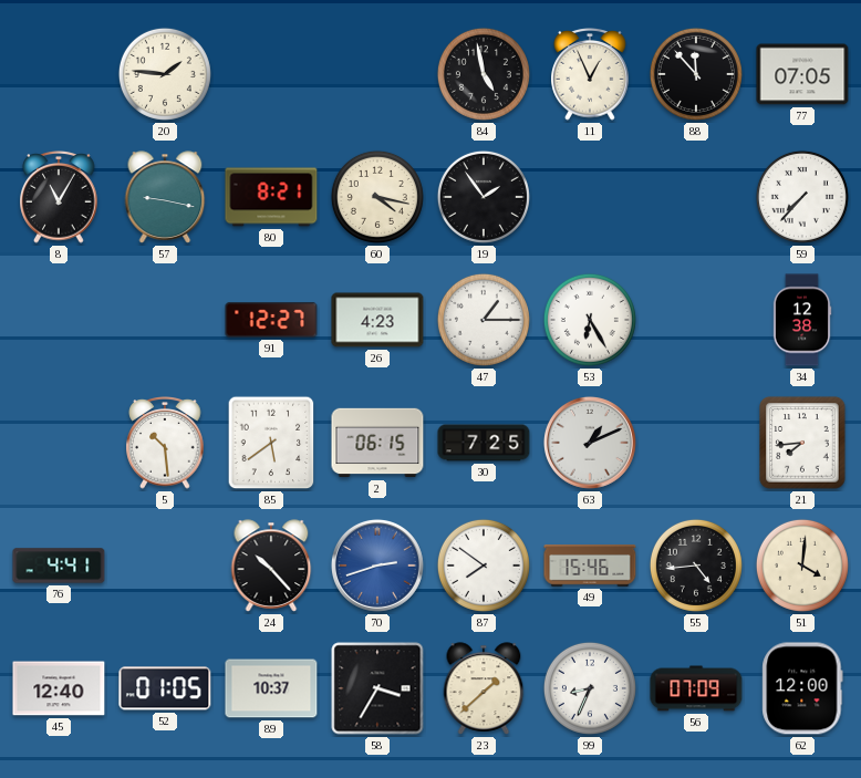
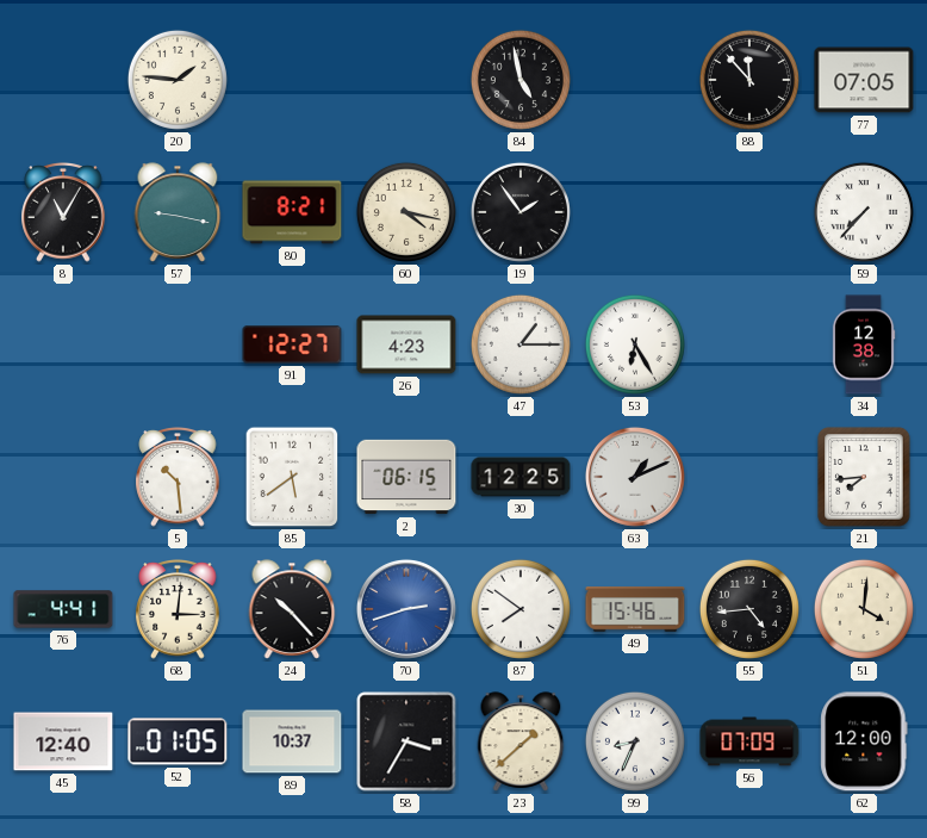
11: 12:56 -> none
30: 7:25 -> 12:25
68: none -> 3:01
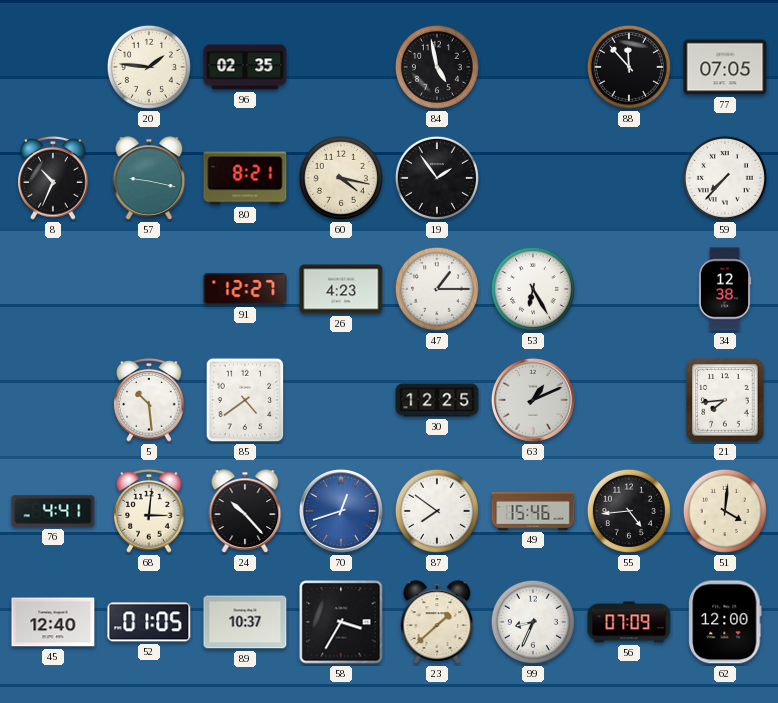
96: none -> 02:35
8: 11:05 -> 10:34
85: 5:39 -> 4:39
2: 06:15 -> none
70: 2:42 -> 12:42
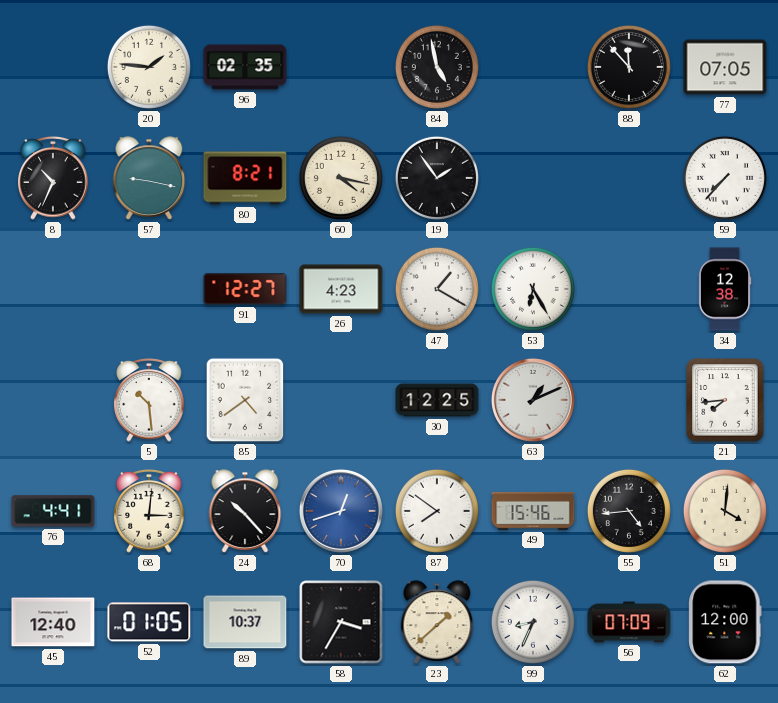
47: 1:15 -> 1:20
